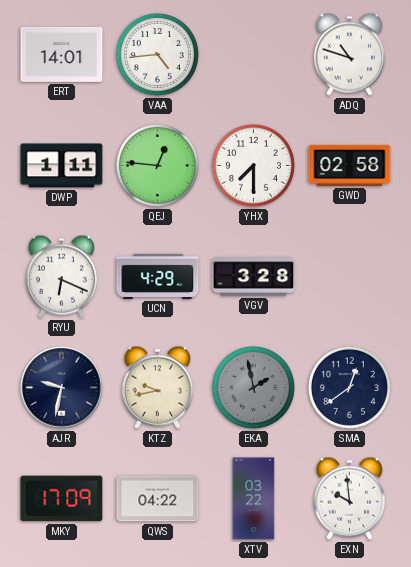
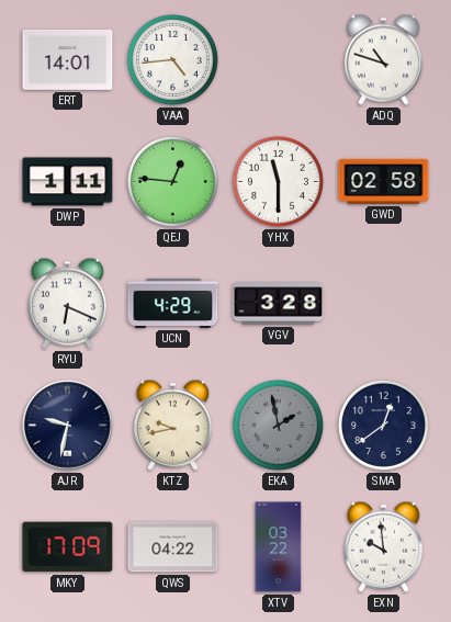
YHX: 7:30 -> 11:30
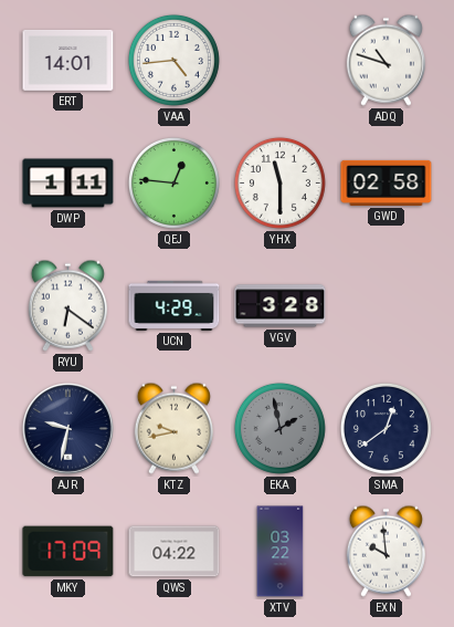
RYU: 6:19 -> 6:21
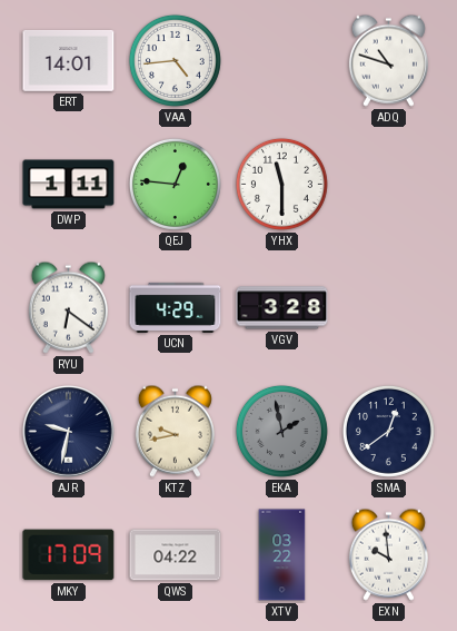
GWD: 02:58 -> none
